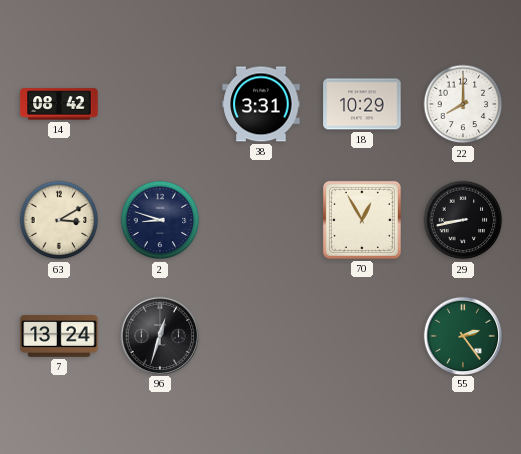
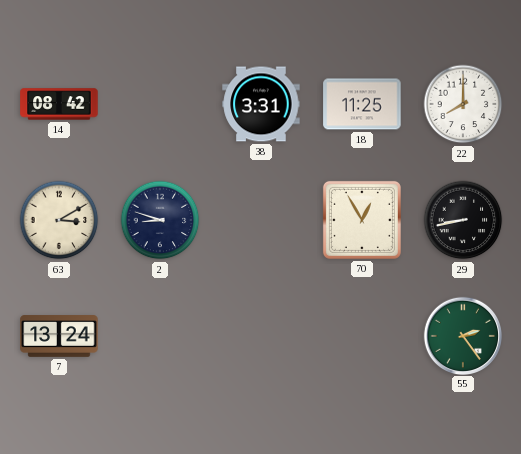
18: 10:29 -> 11:25
96: 12:33 -> none
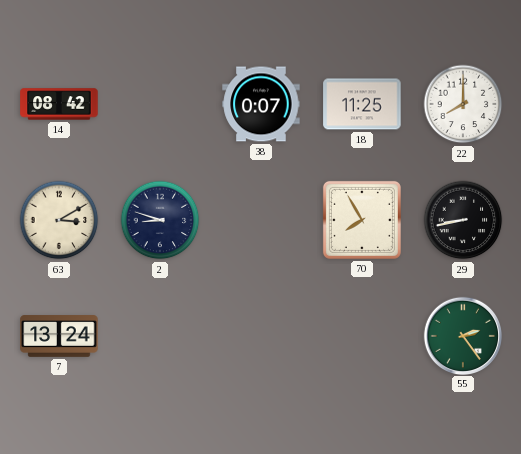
38: 3:31 -> 0:07
70: 12:55 -> 7:55
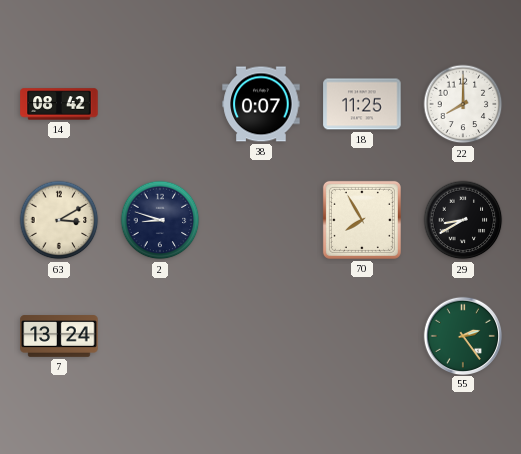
29: 8:43 -> 8:40
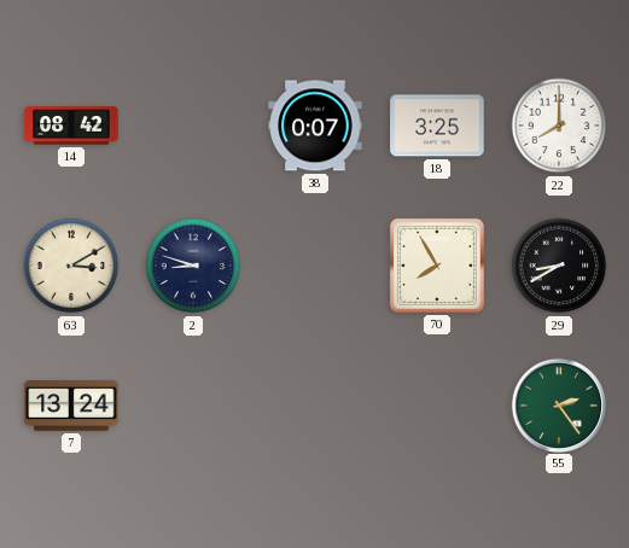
18: 11:25 -> 3:25
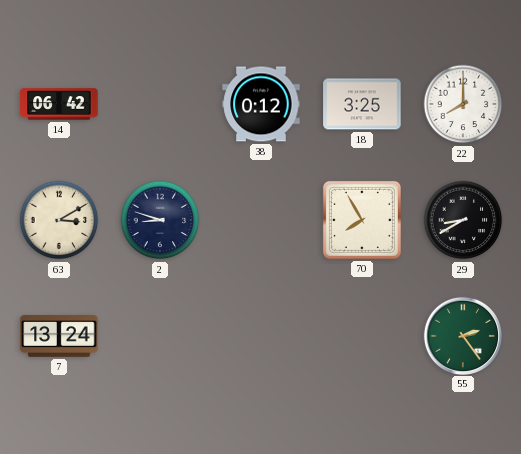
14: 08:42 -> 06:42
38: 0:07 -> 0:12
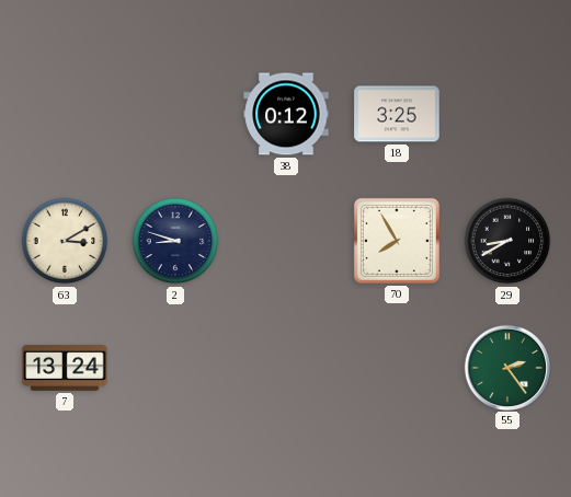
14: 06:42 -> none
22: 8:00 -> none
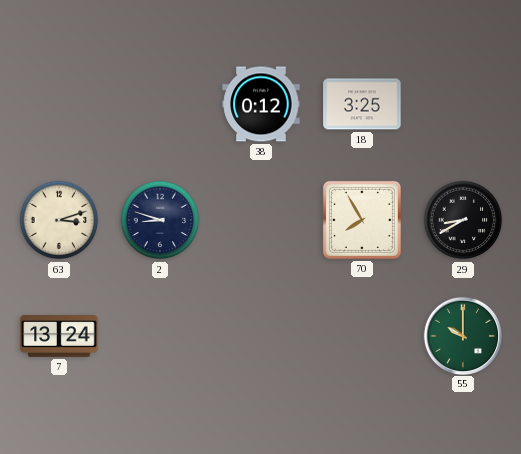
63: 3:10 -> 3:12
55: 2:24 -> 10:00
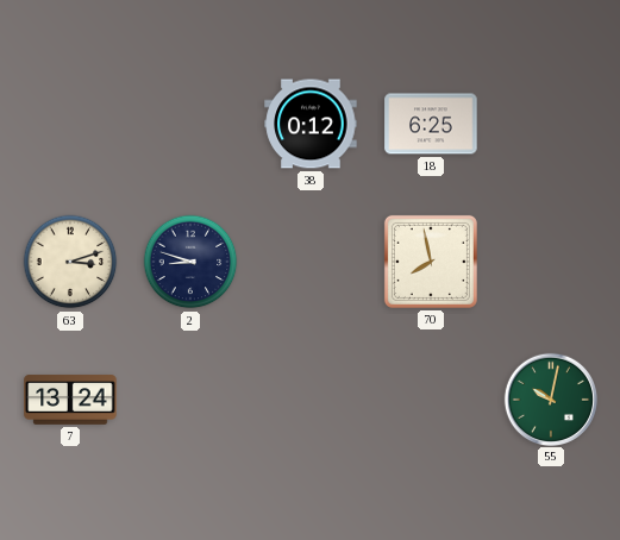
18: 3:25 -> 6:25
70: 7:55 -> 7:58
29: 8:40 -> none
55: 10:00 -> 10:02
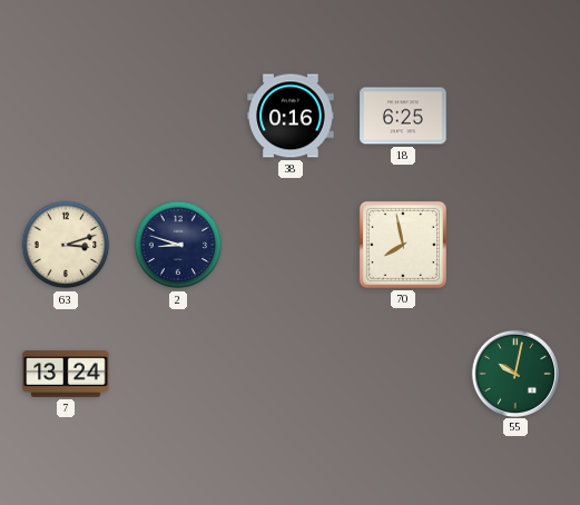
38: 0:12 -> 0:16
